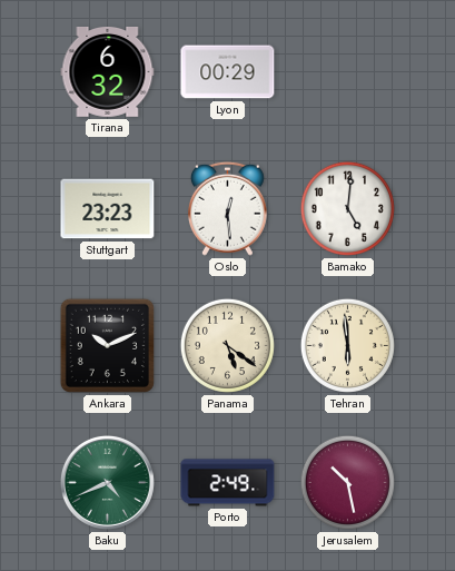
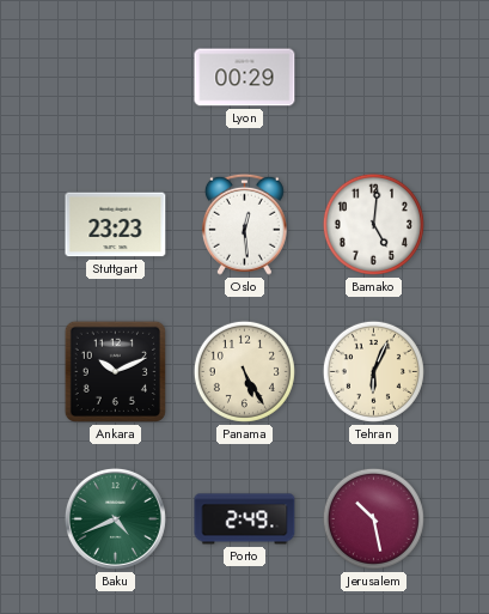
Tirana: 6:32 -> none
Panama: 5:21 -> 5:25
Tehran: 5:59 -> 6:04
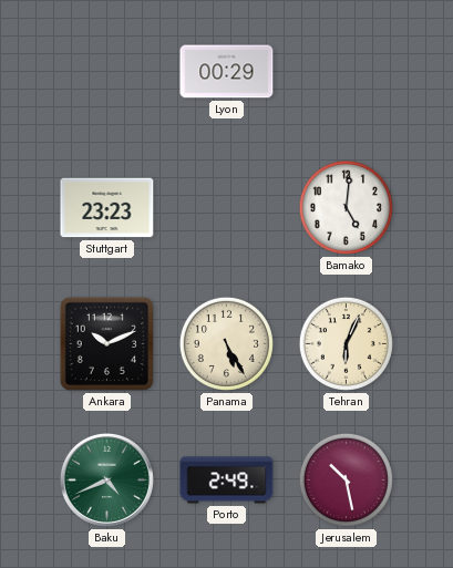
Oslo: 12:29 -> none
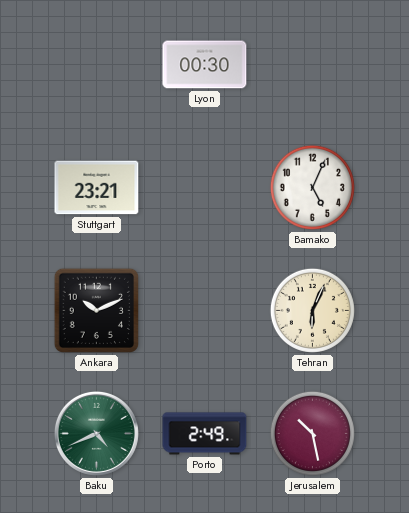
Lyon: 00:29 -> 00:30
Stuttgart: 23:23 -> 23:21
Bamako: 5:01 -> 5:04
Panama: 5:25 -> none
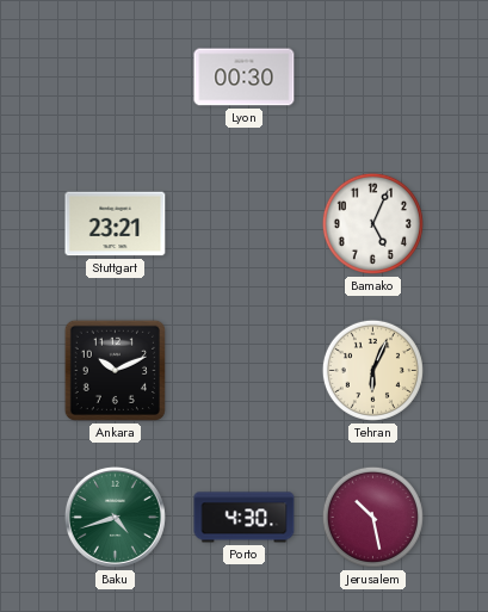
Baku: 4:41 -> 4:42
Porto: 2:49 -> 4:30
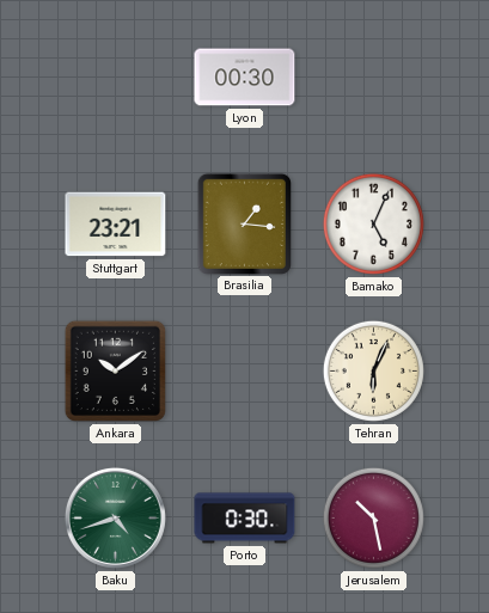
Brasilia: none -> 1:16
Ankara: 10:11 -> 10:09
Porto: 4:30 -> 0:30
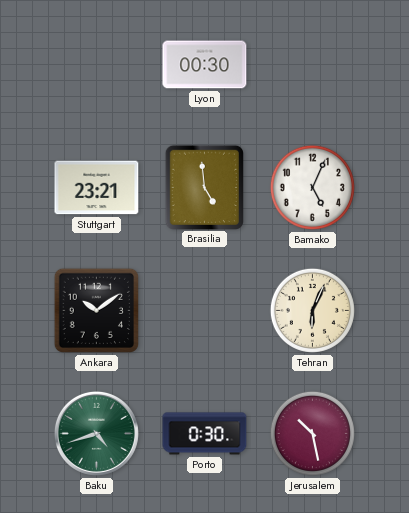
Brasilia: 1:16 -> 4:59
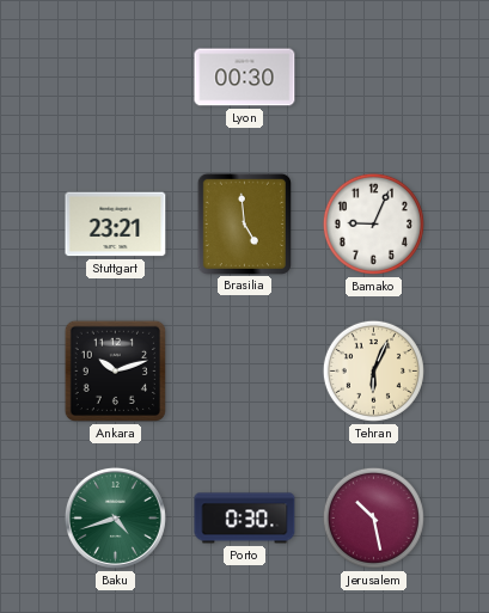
Bamako: 5:04 -> 9:04
Ankara: 10:09 -> 10:12
